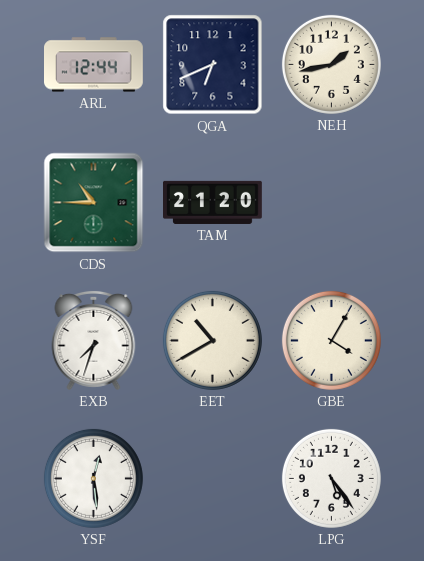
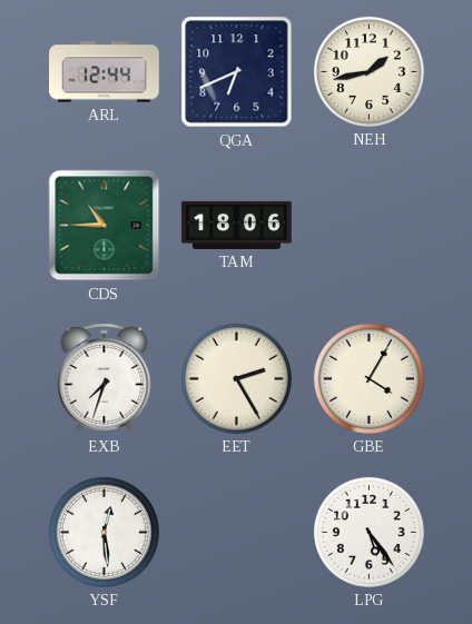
TAM: 21:20 -> 18:06
EET: 10:40 -> 2:25
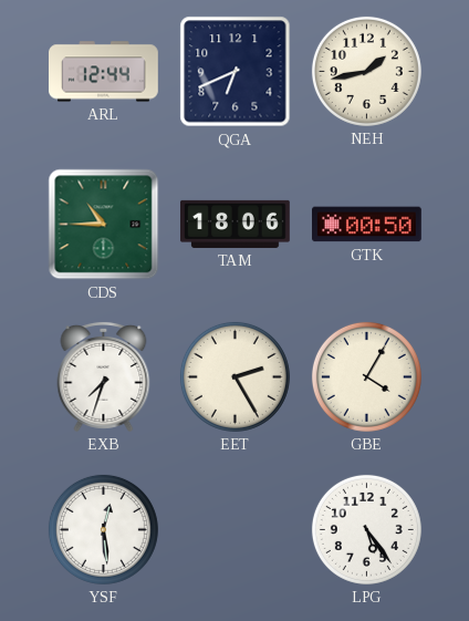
GTK: none -> 00:50
